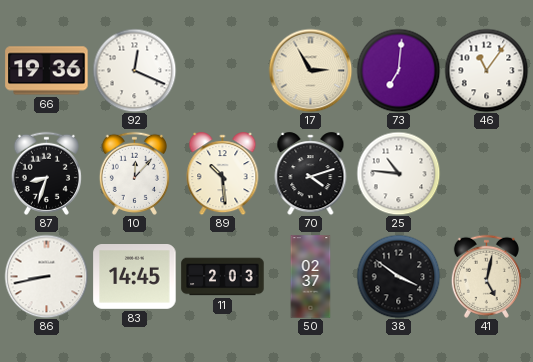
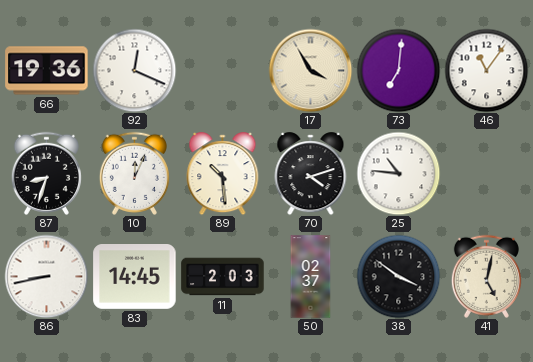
17: 2:55 -> 3:55
10: 12:07 -> 12:04
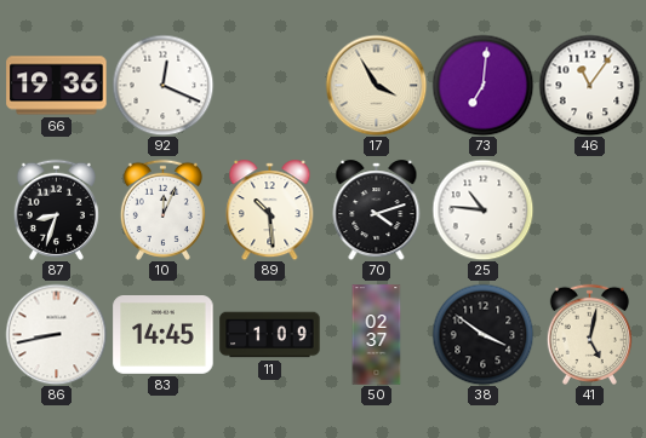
11: 2:03 -> 1:09
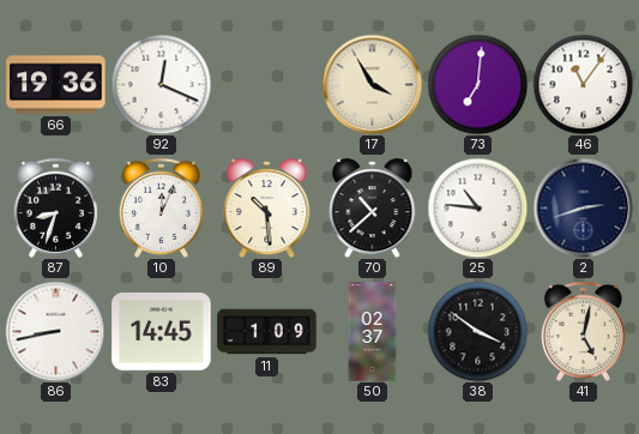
70: 4:12 -> 10:38
2: none -> 2:42
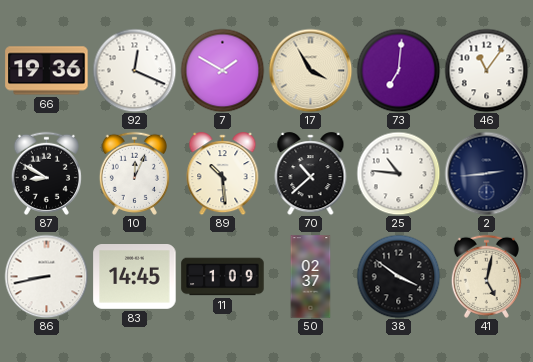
7: none -> 1:50
87: 8:33 -> 8:50
2: 2:42 -> 2:44
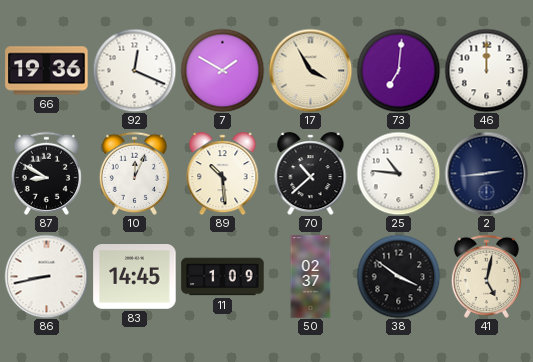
46: 11:06 -> 12:00
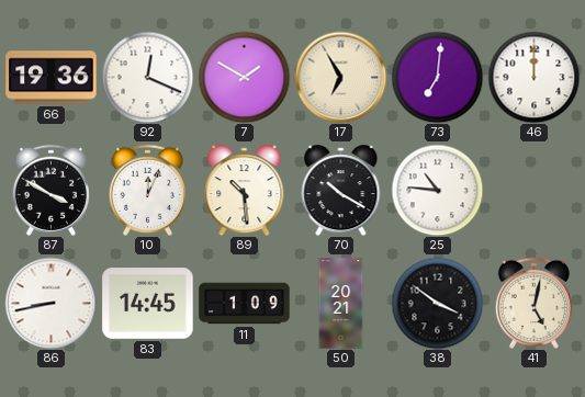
17: 3:55 -> 6:55
87: 8:50 -> 3:50
70: 10:38 -> 10:20
2: 2:44 -> none
50: 02:37 -> 20:21
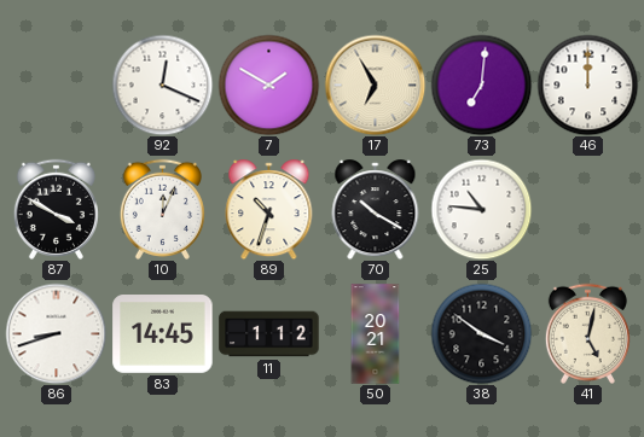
66: 19:36 -> none
89: 10:29 -> 10:33
86: 8:43 -> 8:42
11: 1:09 -> 1:12
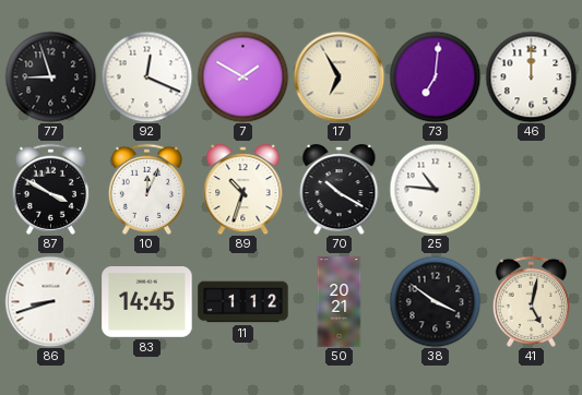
77: none -> 8:57
